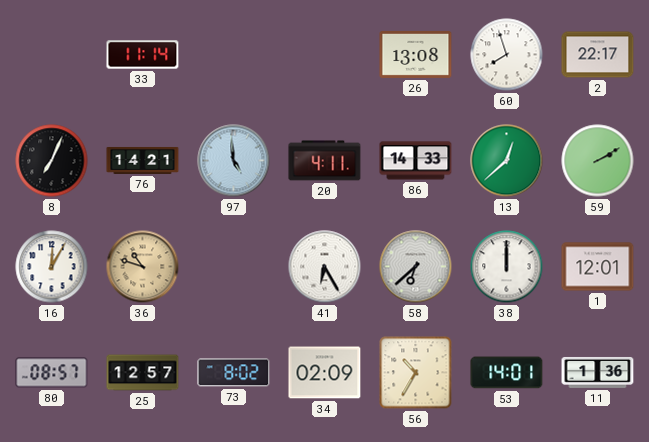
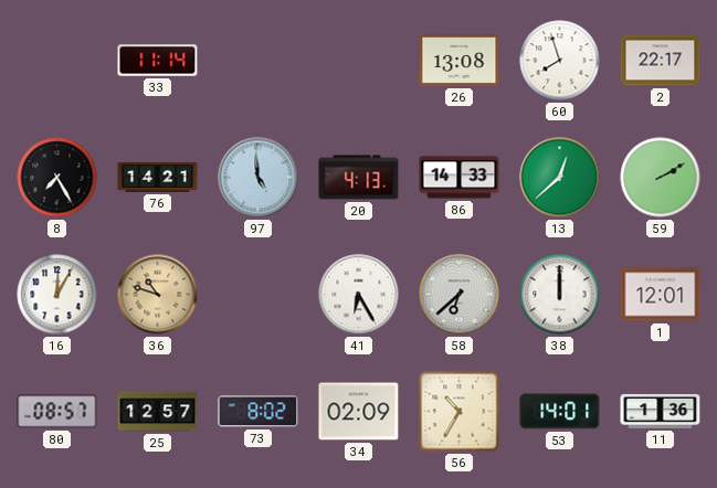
8: 7:04 -> 7:25
20: 4:11 -> 4:13
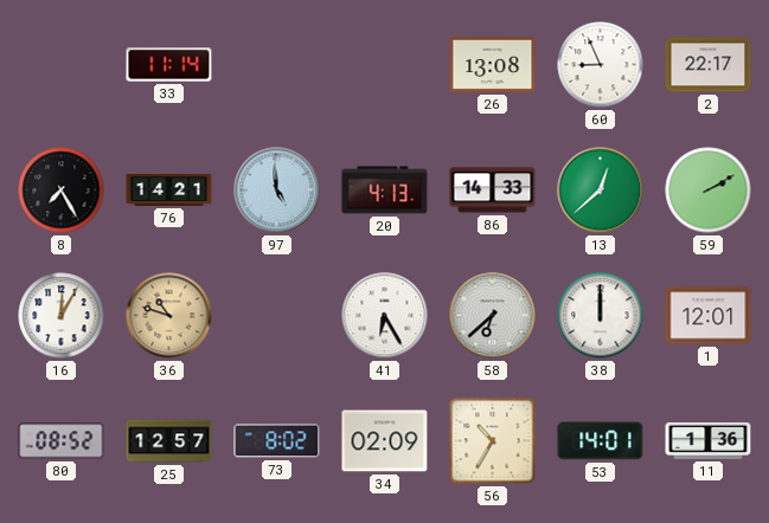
60: 7:57 -> 8:56
80: 08:57 -> 08:52
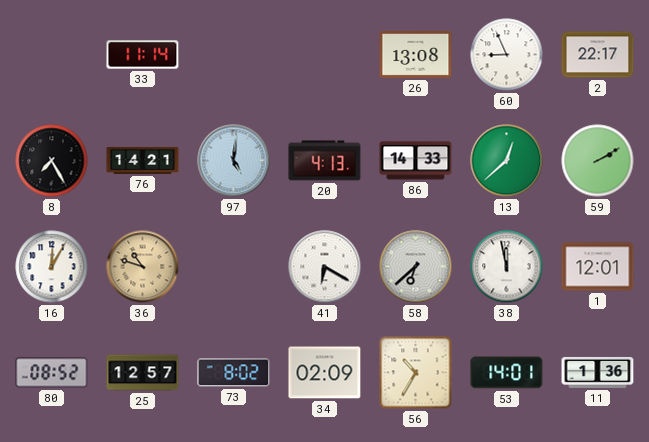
97: 4:59 -> 5:01
41: 6:25 -> 6:20
38: 12:00 -> 11:58
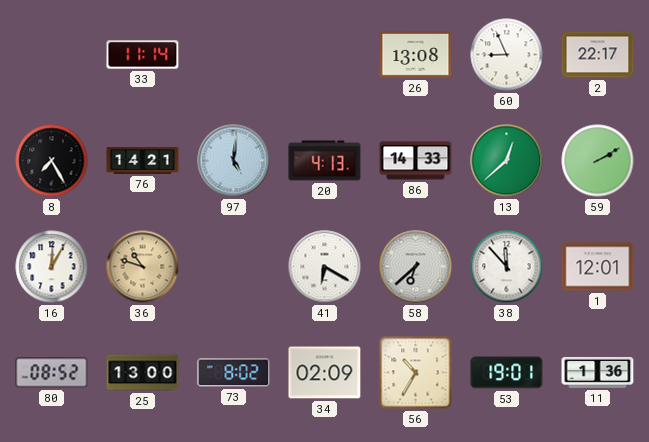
38: 11:58 -> 11:53
25: 12:57 -> 13:00
53: 14:01 -> 19:01
